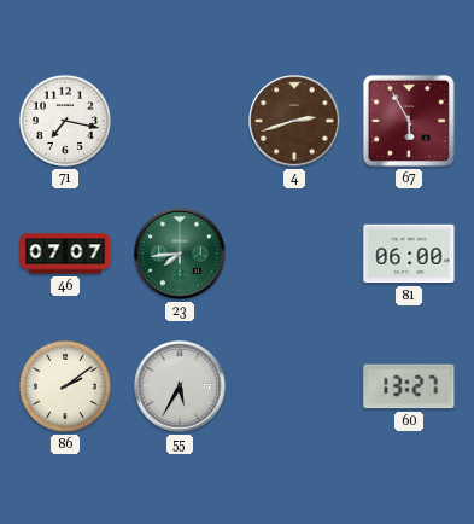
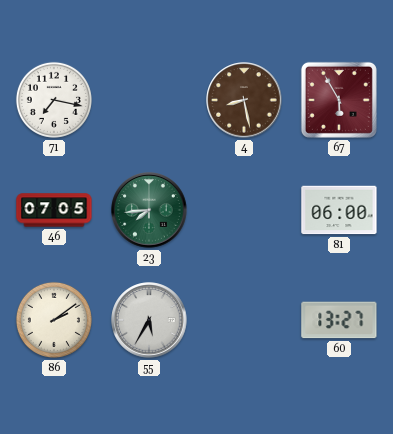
4: 2:42 -> 8:28
46: 07:07 -> 07:05
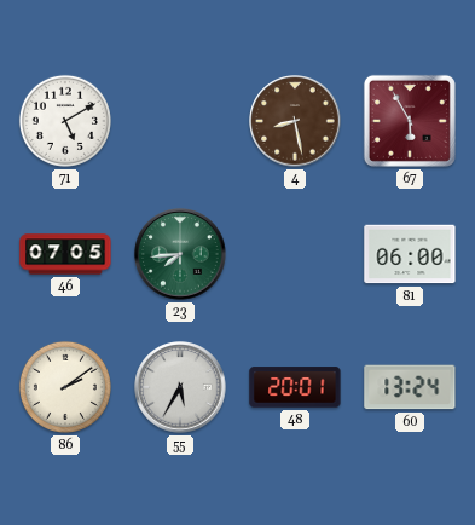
71: 7:17 -> 5:10
48: none -> 20:01
60: 13:27 -> 13:24
